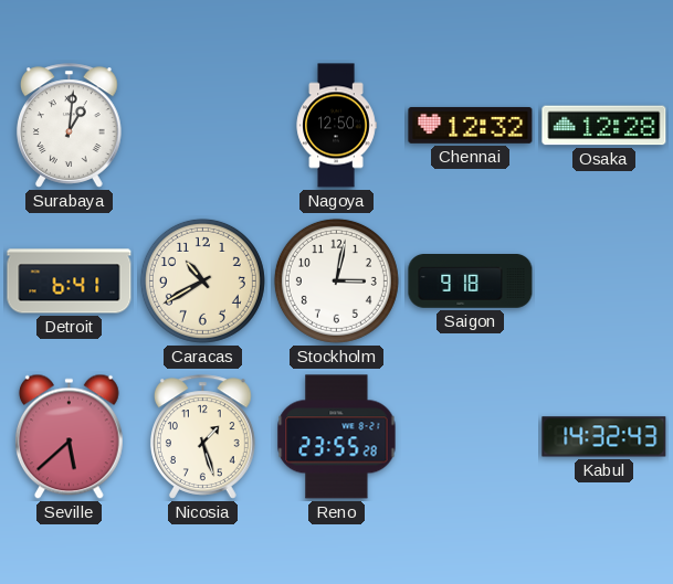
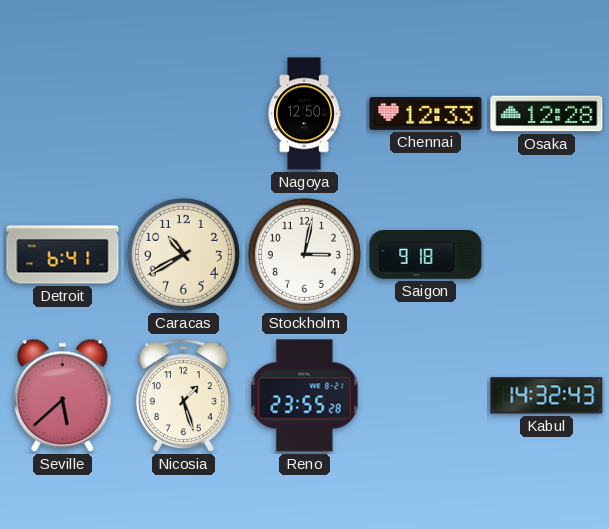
Surabaya: 1:01 -> none
Chennai: 12:32 -> 12:33
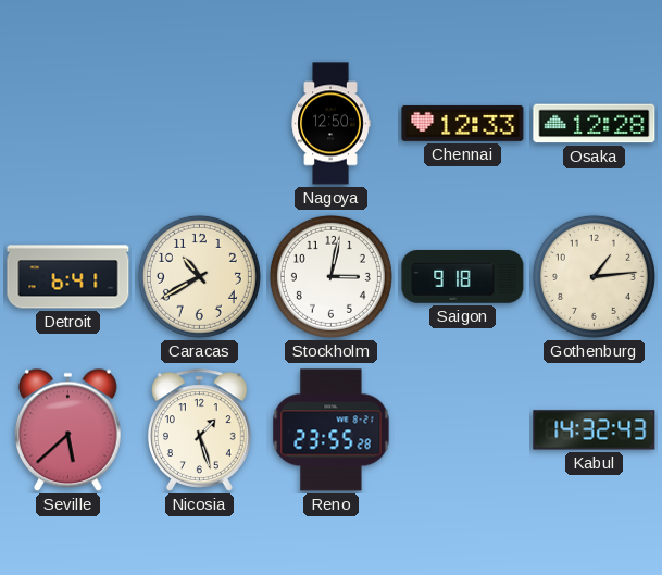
Gothenburg: none -> 1:14
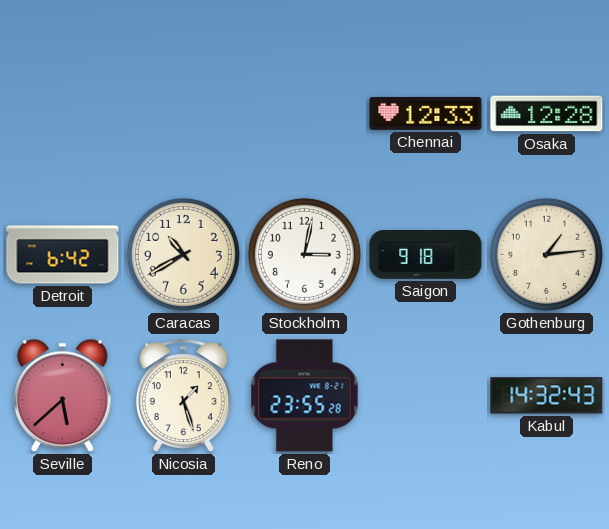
Nagoya: 12:50 -> none
Detroit: 6:41 -> 6:42
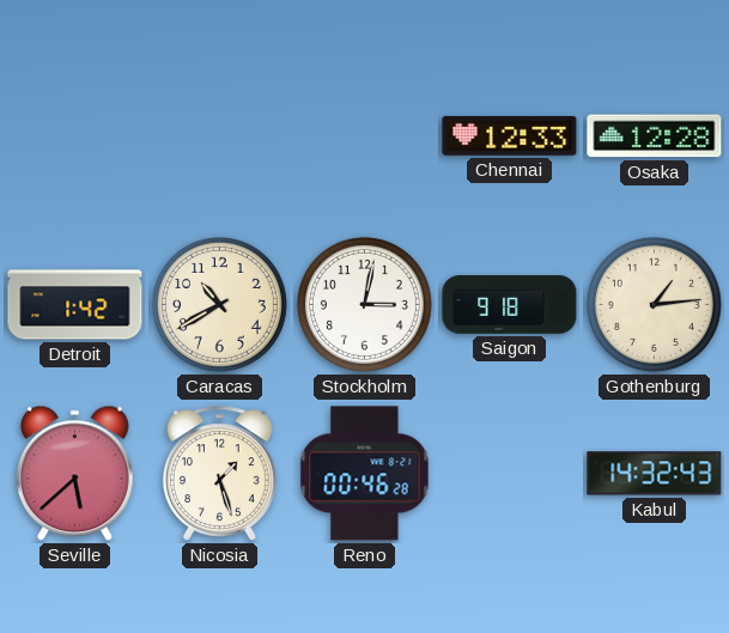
Detroit: 6:42 -> 1:42
Reno: 23:55 -> 00:46
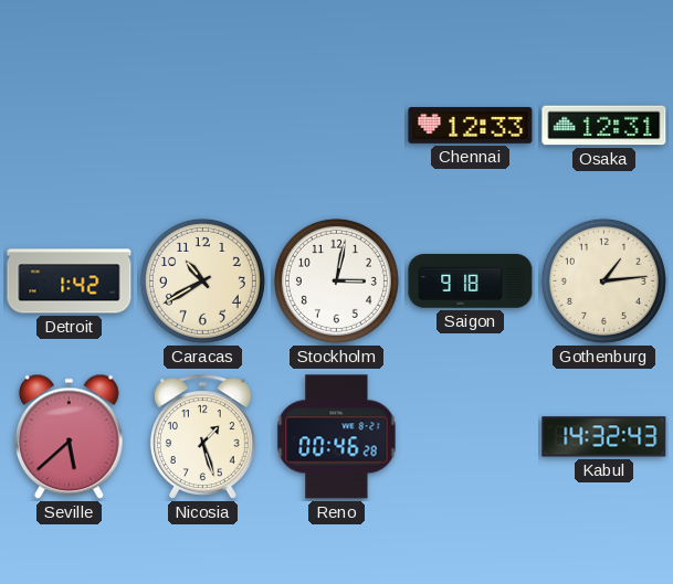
Osaka: 12:28 -> 12:31
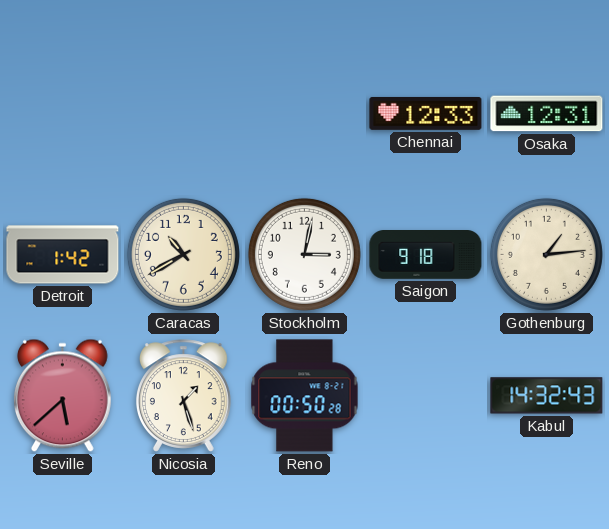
Reno: 00:46 -> 00:50
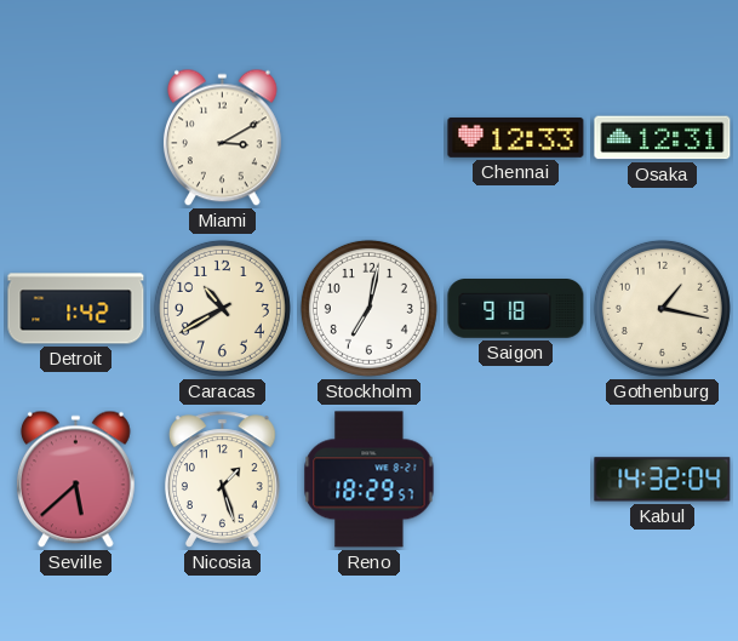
Miami: none -> 3:10
Stockholm: 3:02 -> 7:02
Gothenburg: 1:14 -> 1:17
Reno: 00:50 -> 18:29
Kabul: 14:32:43 -> 14:32:04
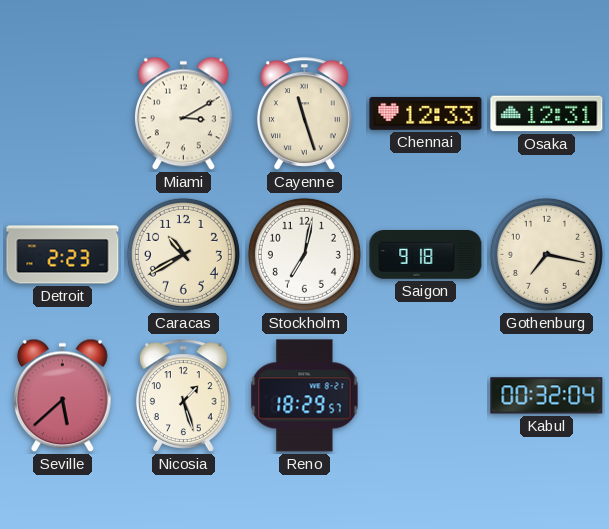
Cayenne: none -> 11:27
Detroit: 1:42 -> 2:23
Gothenburg: 1:17 -> 7:17
Kabul: 14:32 -> 00:32
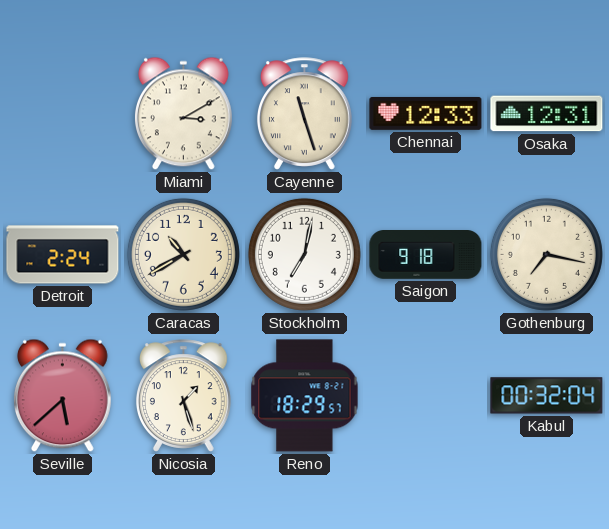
Detroit: 2:23 -> 2:24
